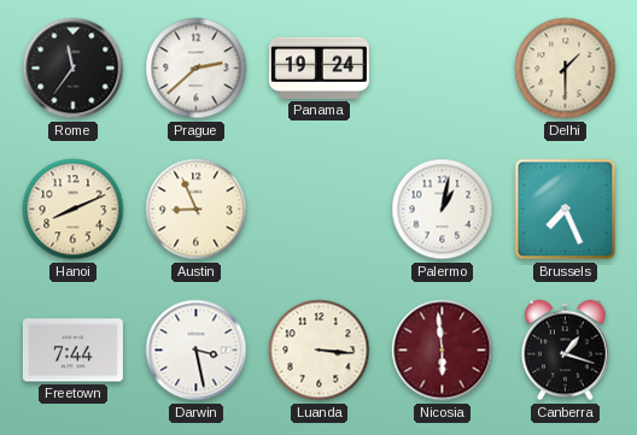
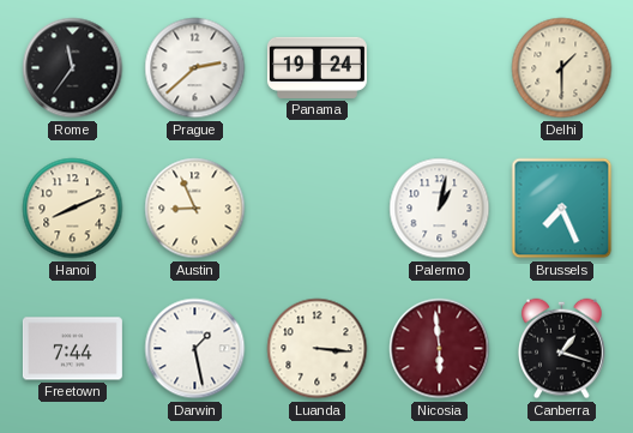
Darwin: 3:28 -> 1:28
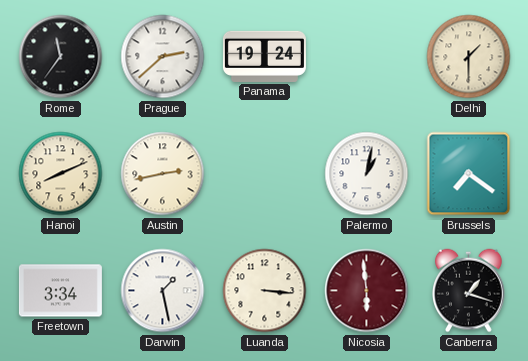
Austin: 8:56 -> 2:43
Brussels: 7:26 -> 7:21
Freetown: 7:44 -> 3:34
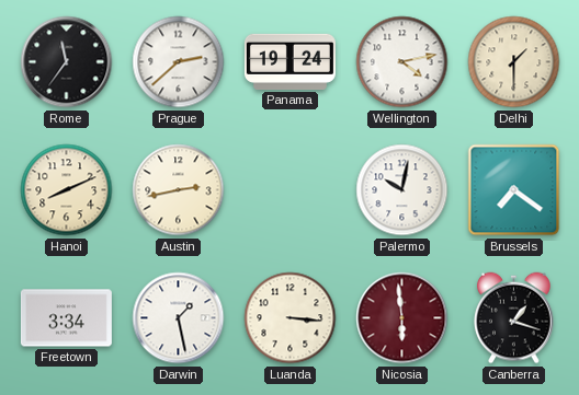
Wellington: none -> 4:13
Palermo: 1:02 -> 10:02
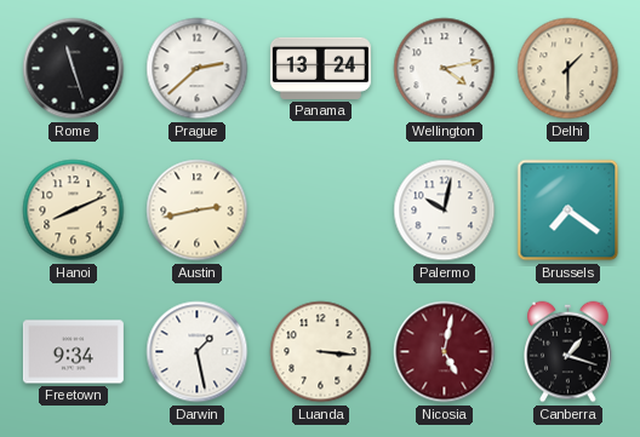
Rome: 11:36 -> 11:27
Panama: 19:24 -> 13:24
Freetown: 3:34 -> 9:34
Nicosia: 5:59 -> 5:02
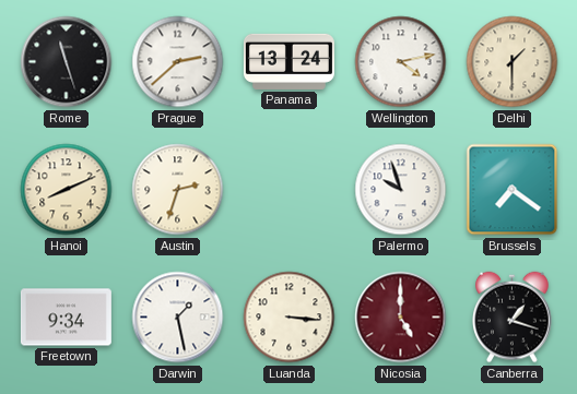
Austin: 2:43 -> 2:33
Palermo: 10:02 -> 9:57
Nicosia: 5:02 -> 5:00
